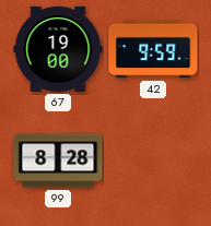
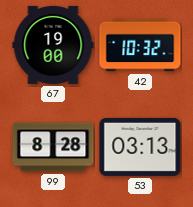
42: 9:59 -> 10:32
53: none -> 03:13
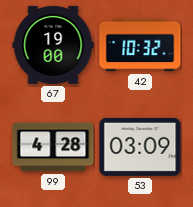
99: 8:28 -> 4:28
53: 03:13 -> 03:09
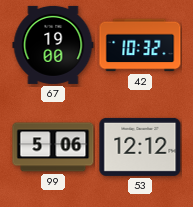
99: 4:28 -> 5:06
53: 03:09 -> 12:12
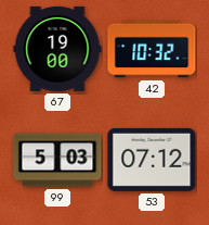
99: 5:06 -> 5:03
53: 12:12 -> 07:12
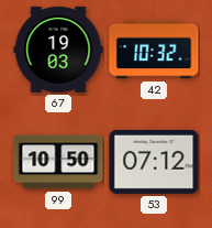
67: 19:00 -> 19:03
99: 5:03 -> 10:50
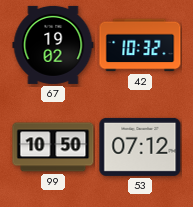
67: 19:03 -> 19:02
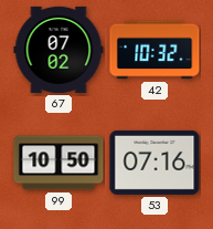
67: 19:02 -> 07:02
53: 07:12 -> 07:16
